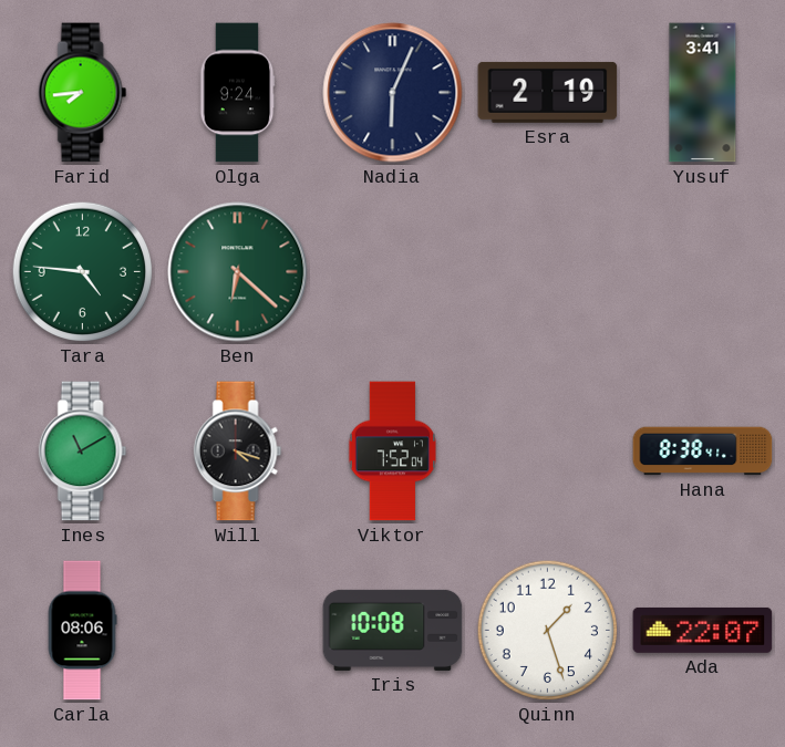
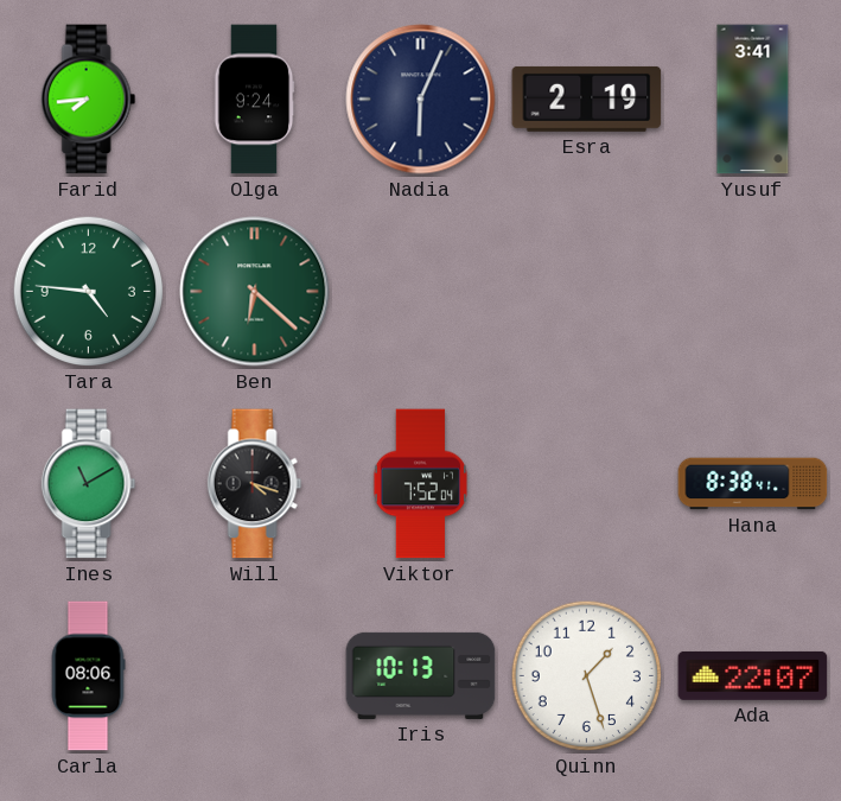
Iris: 10:08 -> 10:13
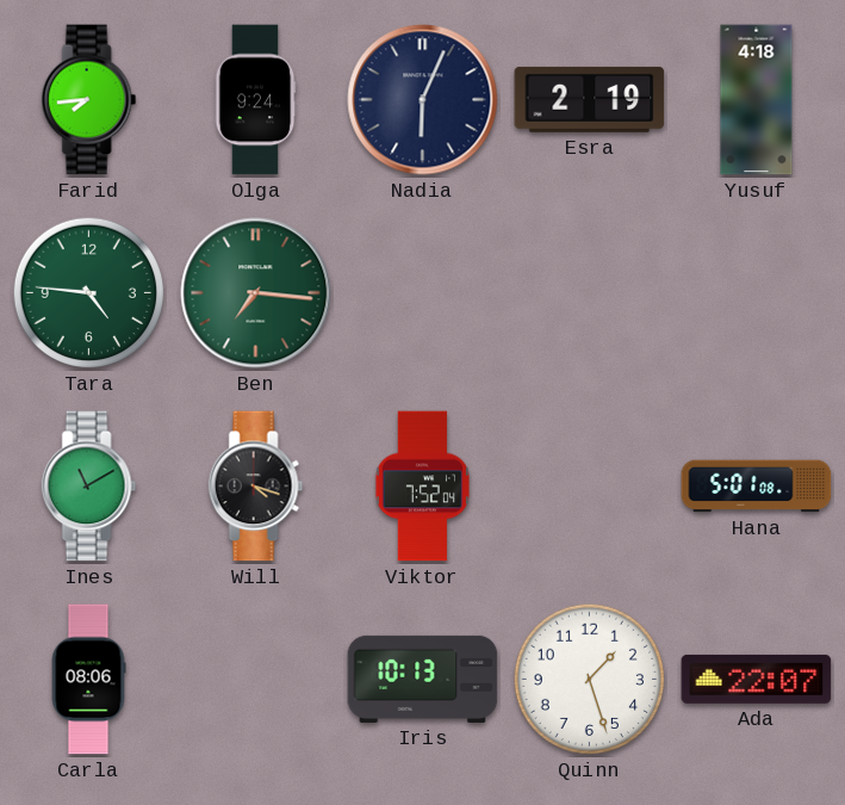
Yusuf: 3:41 -> 4:18
Ben: 6:22 -> 7:16
Hana: 8:38 -> 5:01
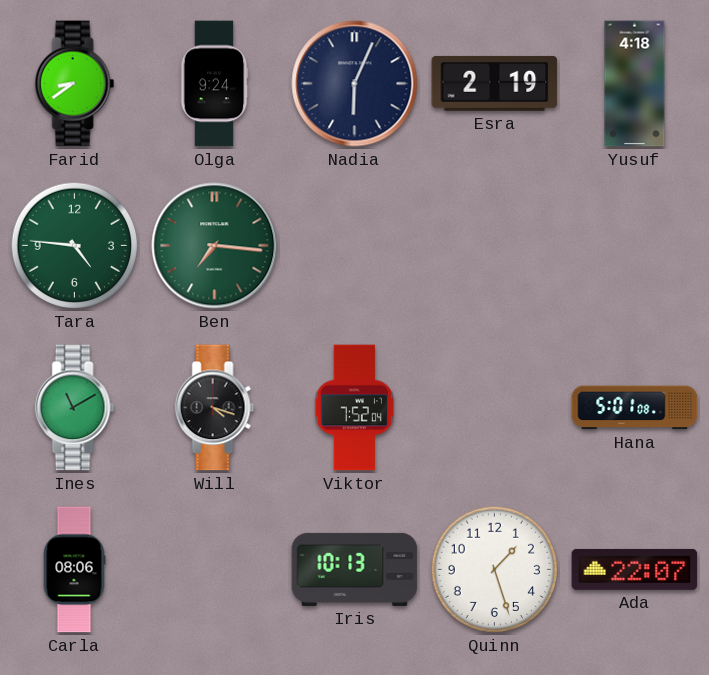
Farid: 7:44 -> 8:39
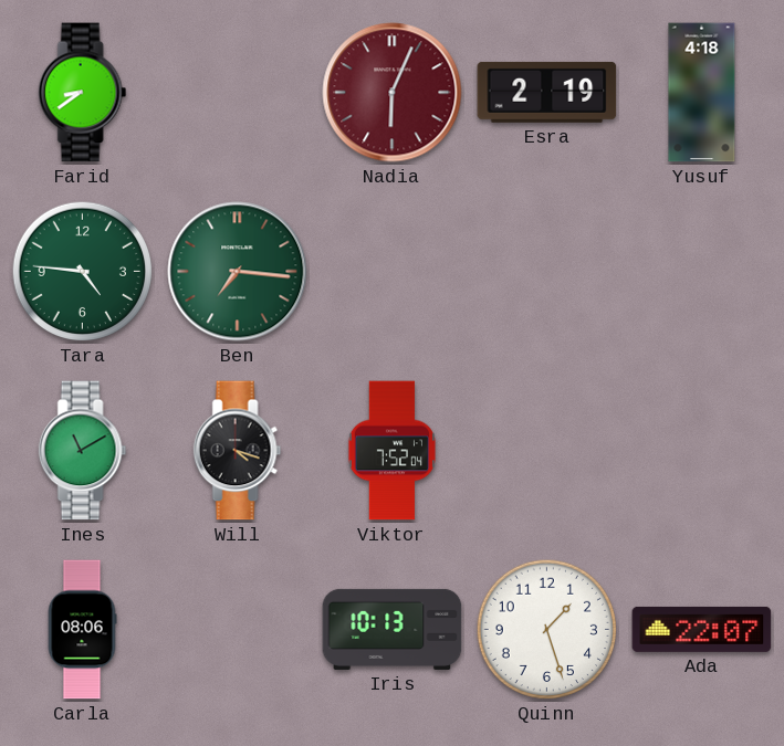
Olga: 9:24 -> none
Nadia dial: navy -> burgundy
Hana: 5:01 -> none
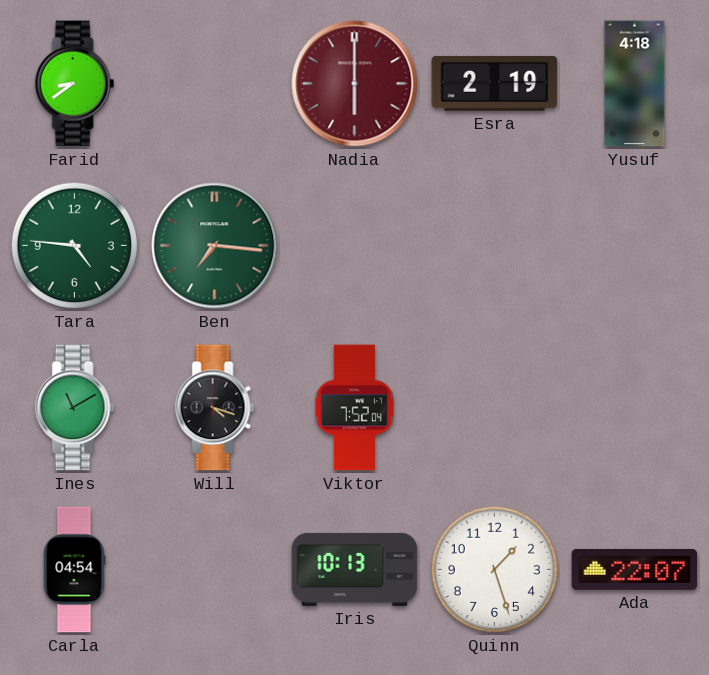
Nadia: 6:04 -> 6:00
Carla: 08:06 -> 04:54
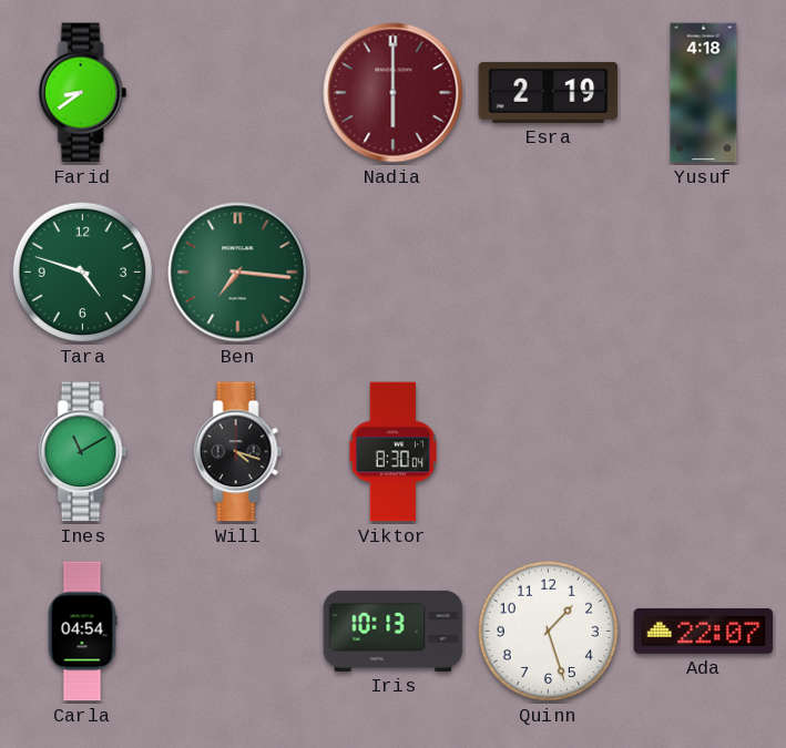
Tara: 4:46 -> 4:48
Viktor: 7:52 -> 8:30
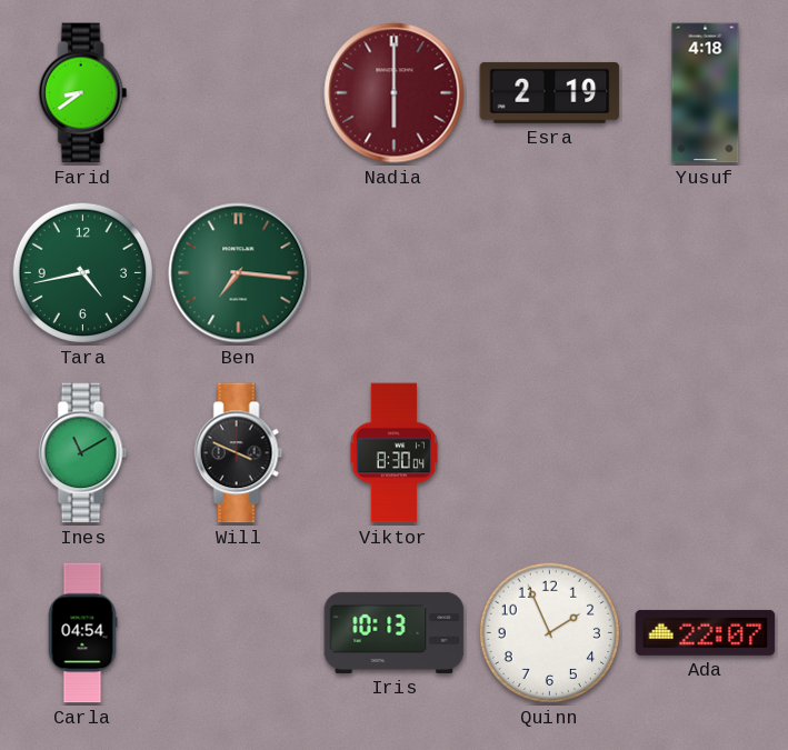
Tara: 4:48 -> 4:43
Will: 4:18 -> 3:49
Quinn: 1:27 -> 1:56
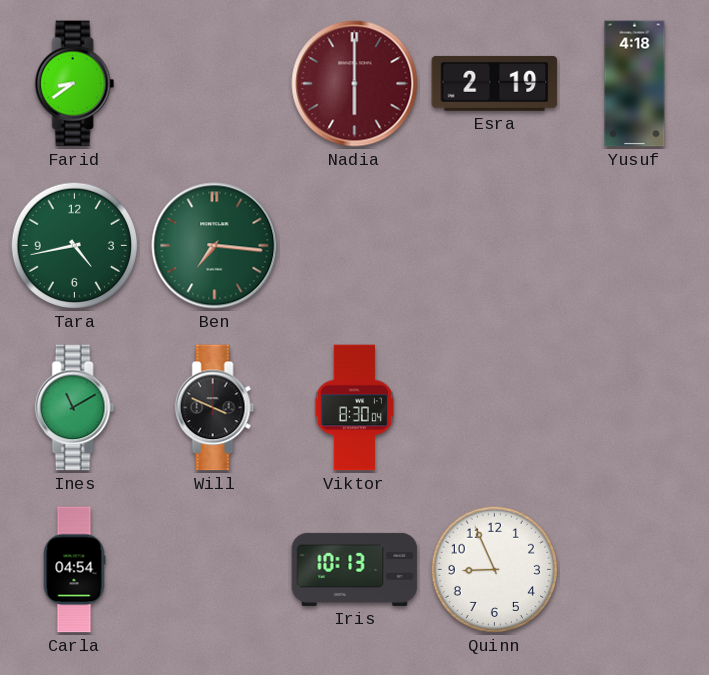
Quinn: 1:56 -> 8:56
Ada: 22:07 -> none
